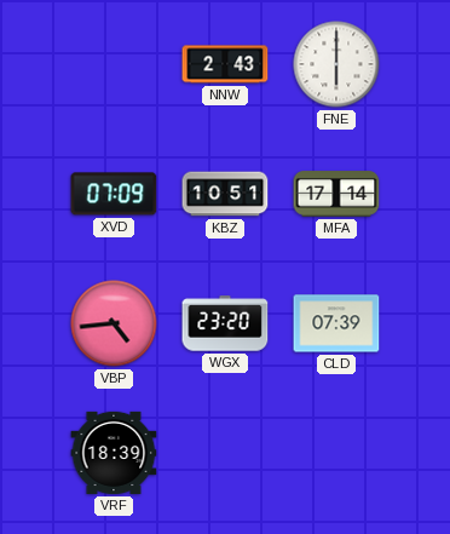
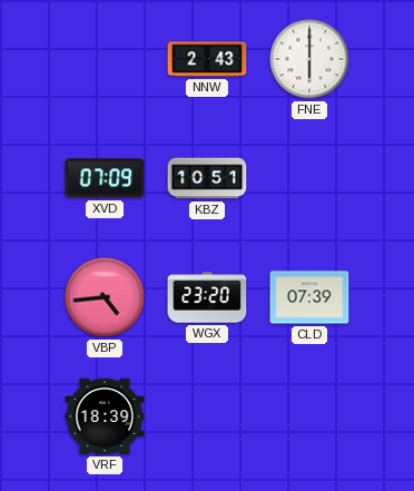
MFA: 17:14 -> none
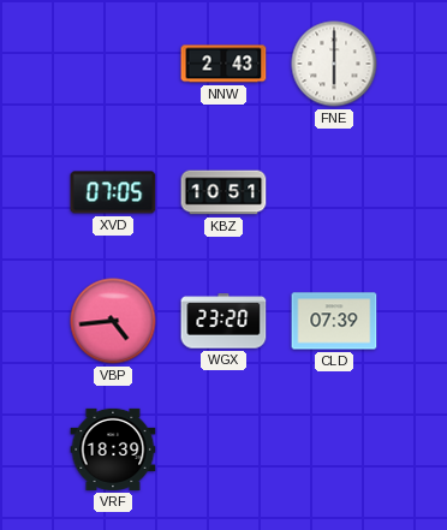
XVD: 07:09 -> 07:05
